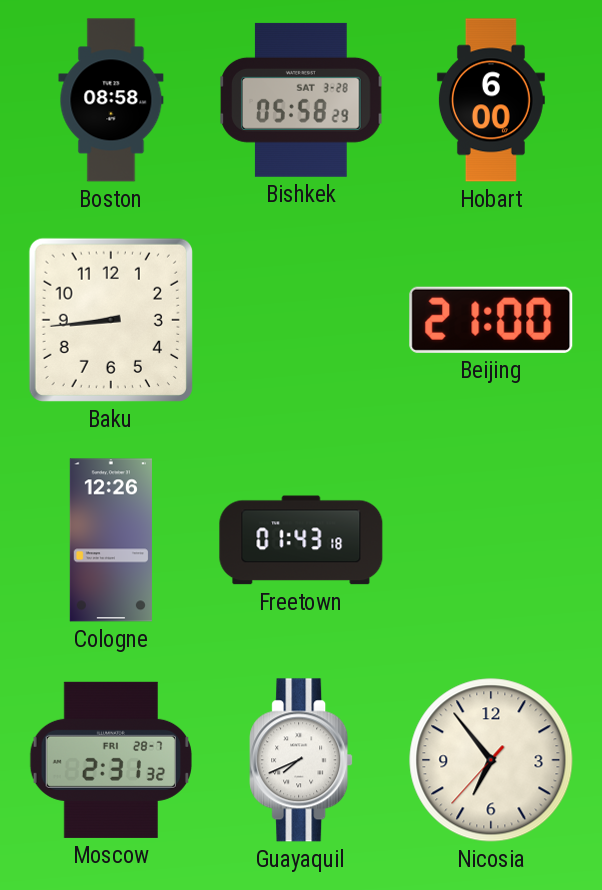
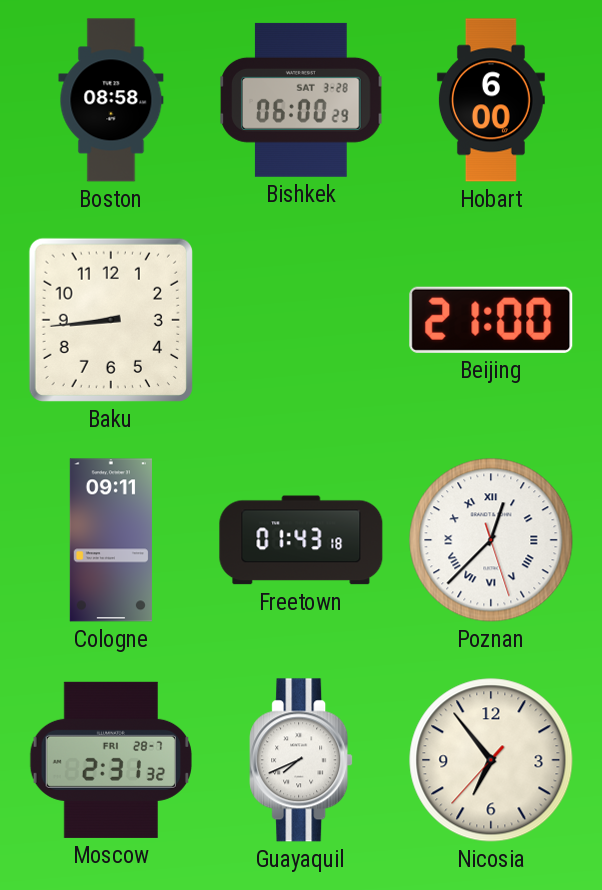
Bishkek: 05:58 -> 06:00
Cologne: 12:26 -> 09:11
Poznan: none -> 12:37
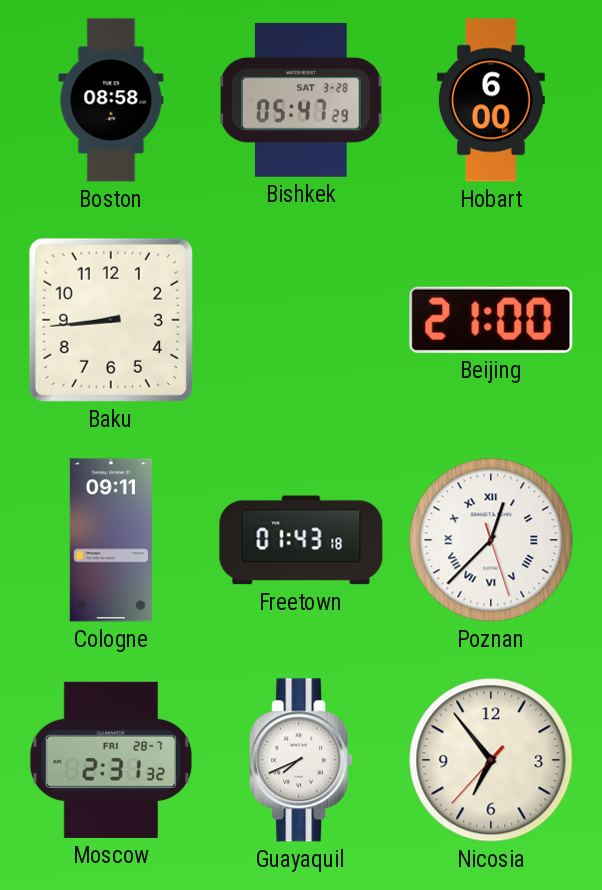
Bishkek: 06:00 -> 05:47
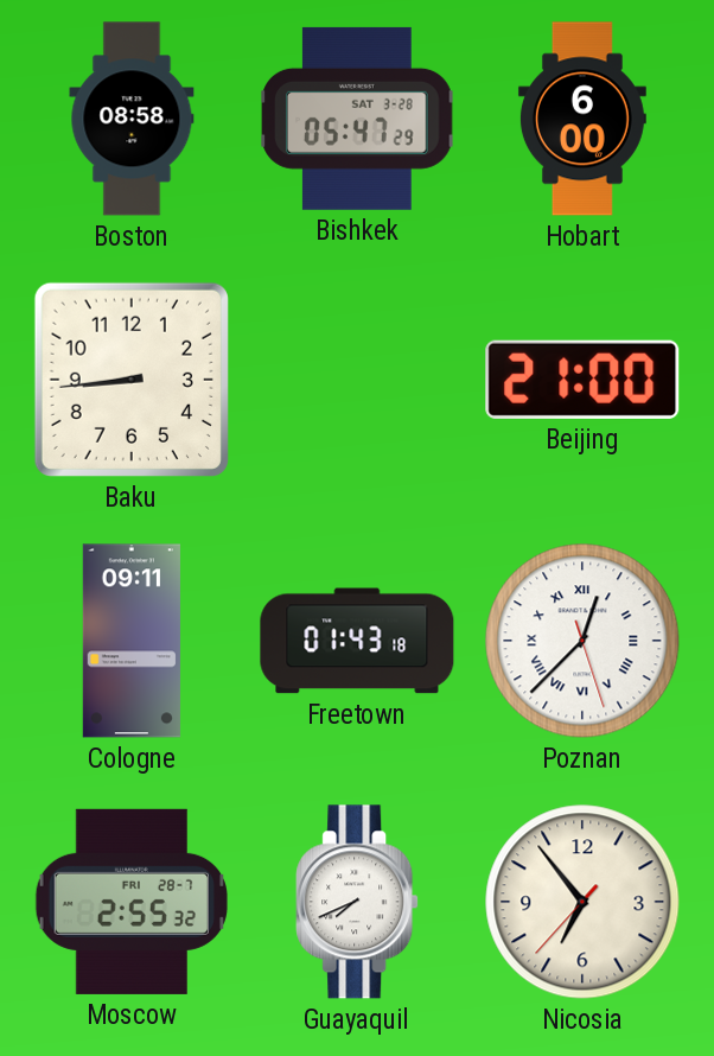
Moscow: 2:31 -> 2:55
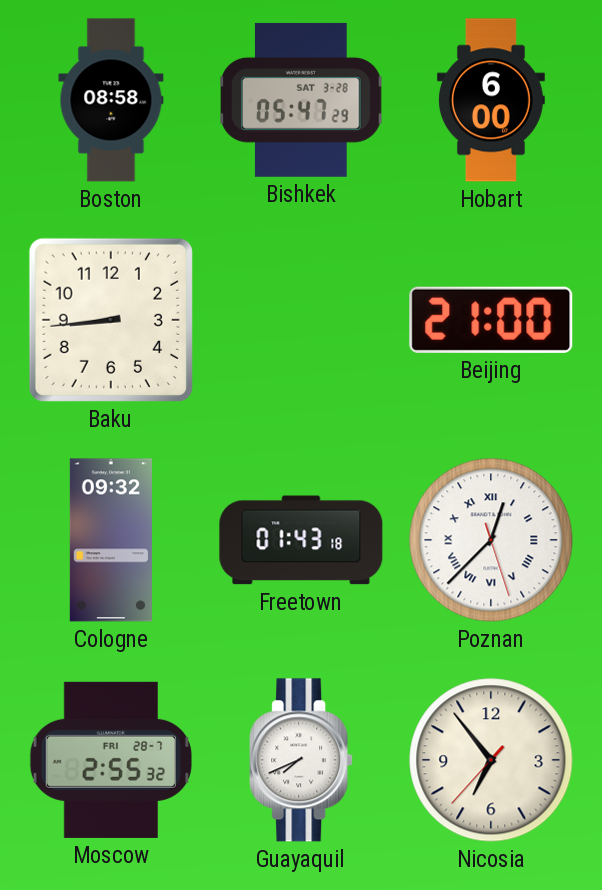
Cologne: 09:11 -> 09:32
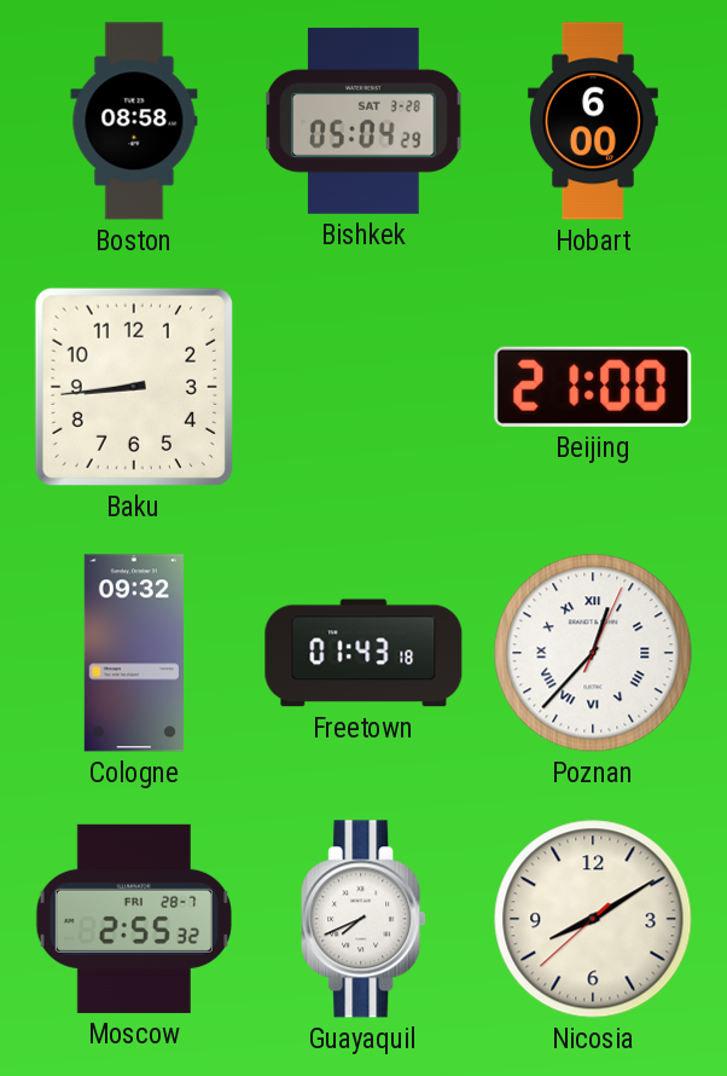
Bishkek: 05:47 -> 05:04
Poznan: 12:37:27 -> 12:37:04
Nicosia: 6:53 -> 8:09
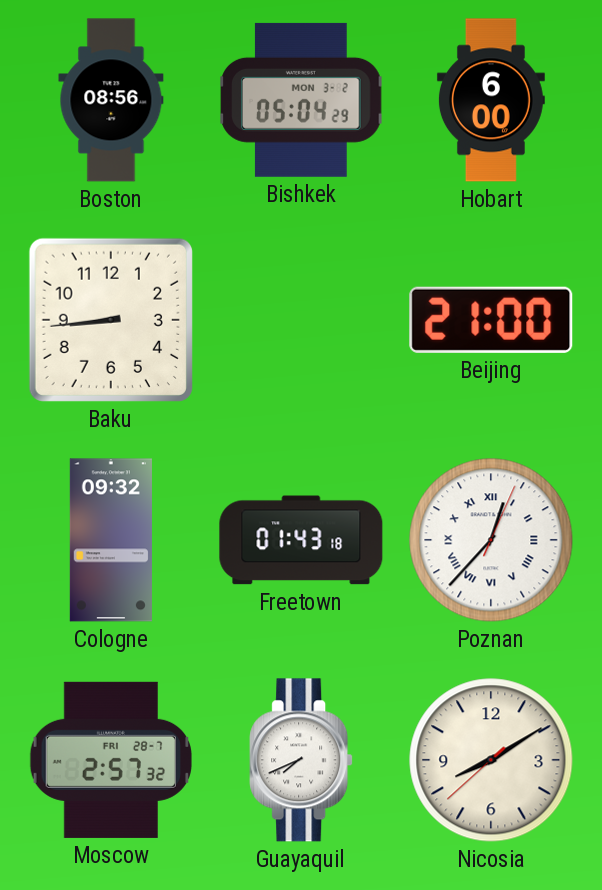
Boston: 08:58 -> 08:56
Bishkek date: SAT 3-28 -> MON 3-2
Moscow: 2:55 -> 2:57
